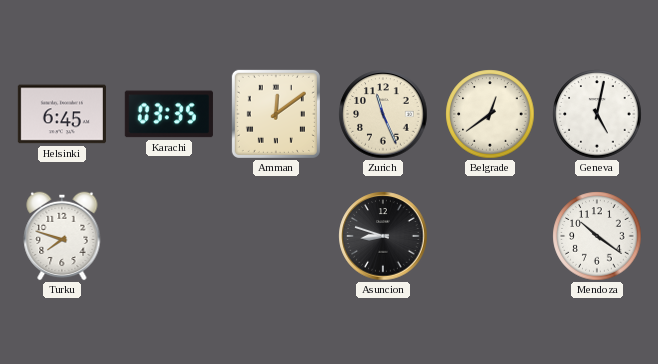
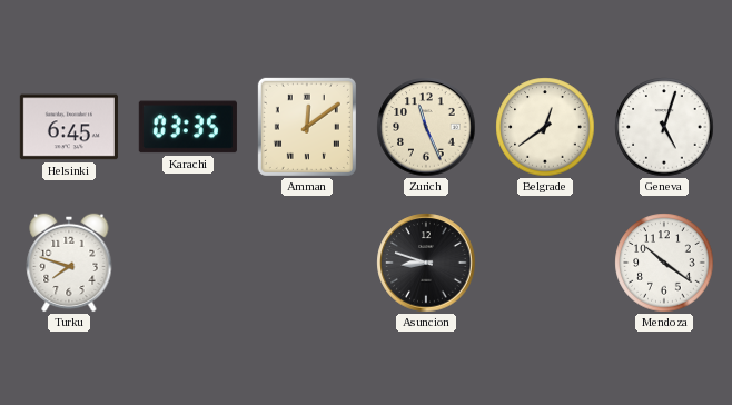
Geneva: 5:02 -> 5:03
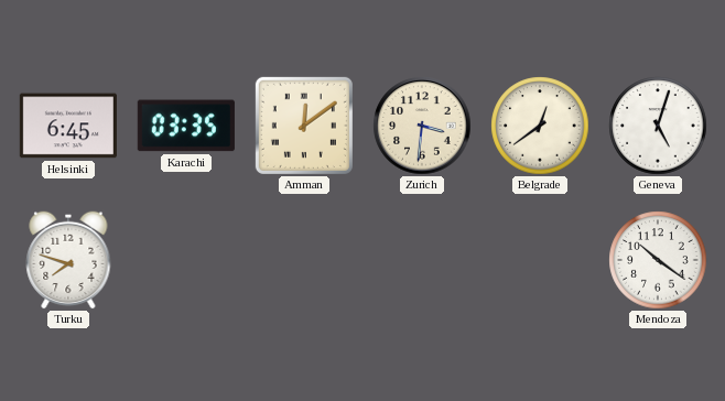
Zurich: 11:26 -> 3:31
Asuncion: 8:48 -> none
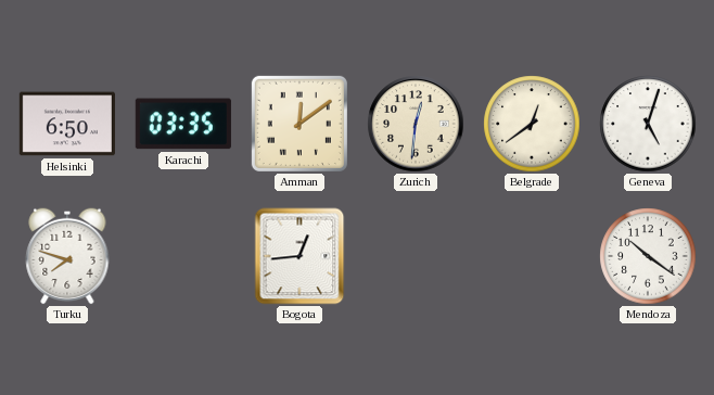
Helsinki: 6:45 -> 6:50
Zurich: 3:31 -> 12:31
Bogota: none -> 12:44
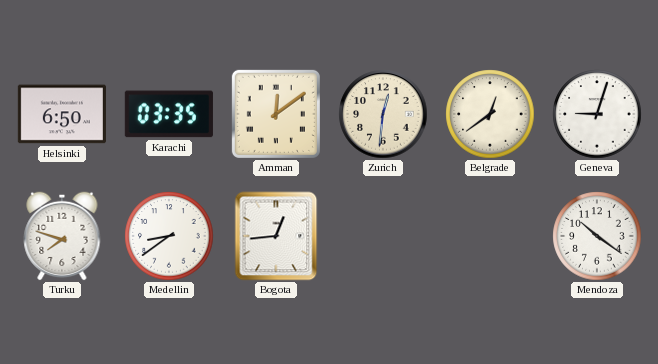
Geneva: 5:03 -> 9:03
Medellin: none -> 8:39
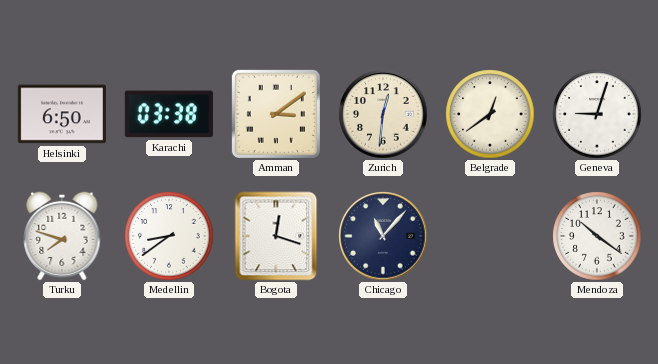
Karachi: 03:35 -> 03:38
Amman: 12:09 -> 3:09
Bogota: 12:44 -> 12:18
Chicago: none -> 11:07
